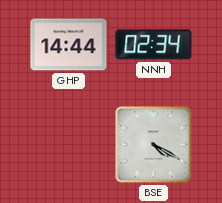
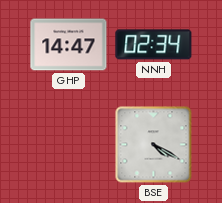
GHP: 14:44 -> 14:47
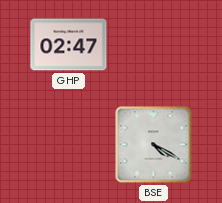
GHP: 14:47 -> 02:47
NNH: 02:34 -> none
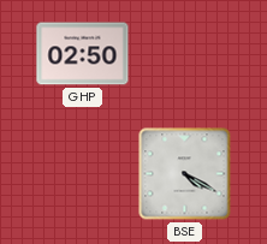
GHP: 02:47 -> 02:50
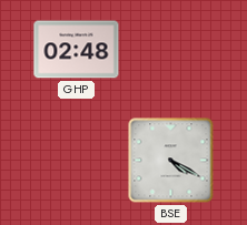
GHP: 02:50 -> 02:48
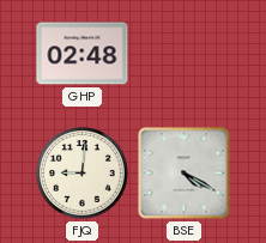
FJQ: none -> 9:01
